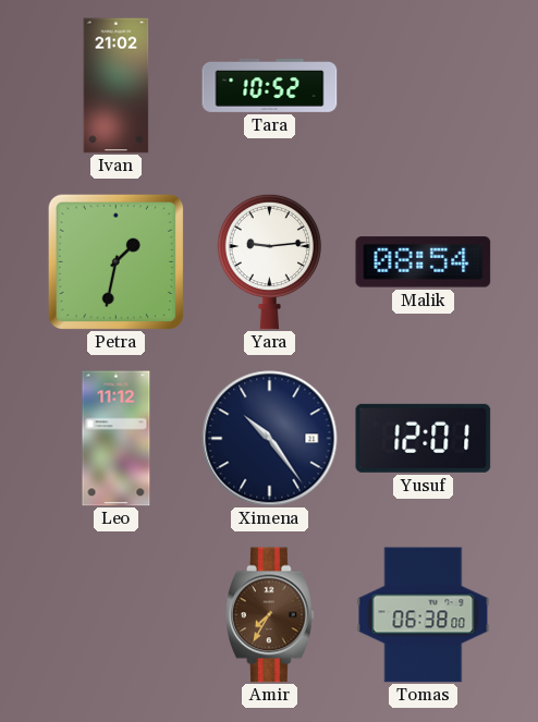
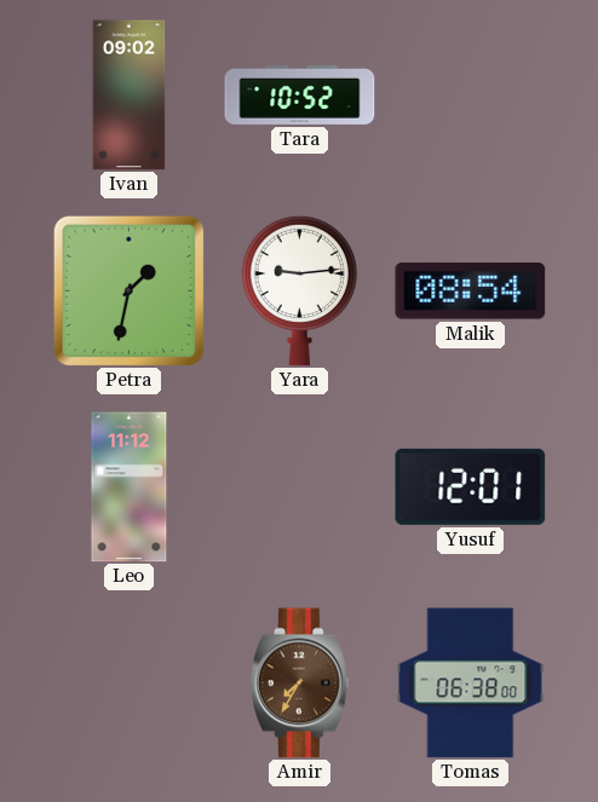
Ivan: 21:02 -> 09:02
Ximena: 10:24 -> none
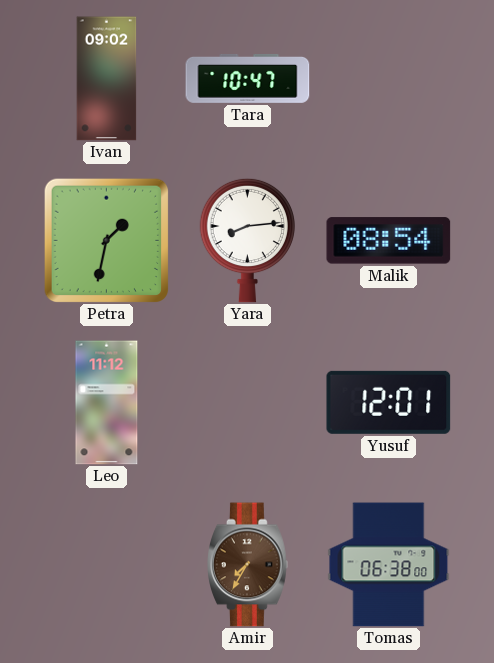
Tara: 10:52 -> 10:47
Yara: 9:14 -> 8:14
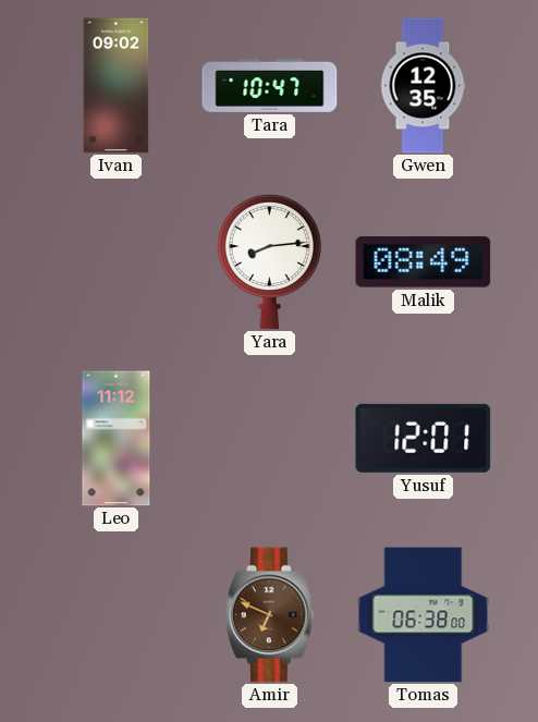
Gwen: none -> 12:35
Petra: 1:32 -> none
Malik: 08:54 -> 08:49
Amir: 7:35 -> 6:49
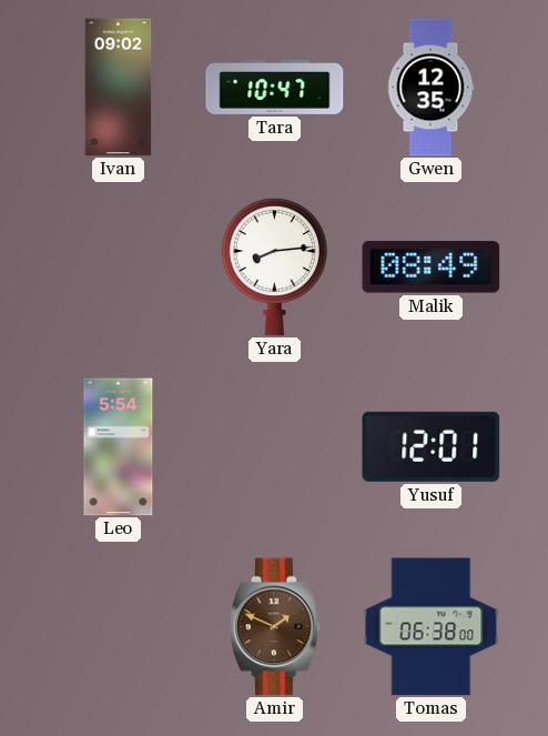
Leo: 11:12 -> 5:54
Amir: 6:49 -> 1:49
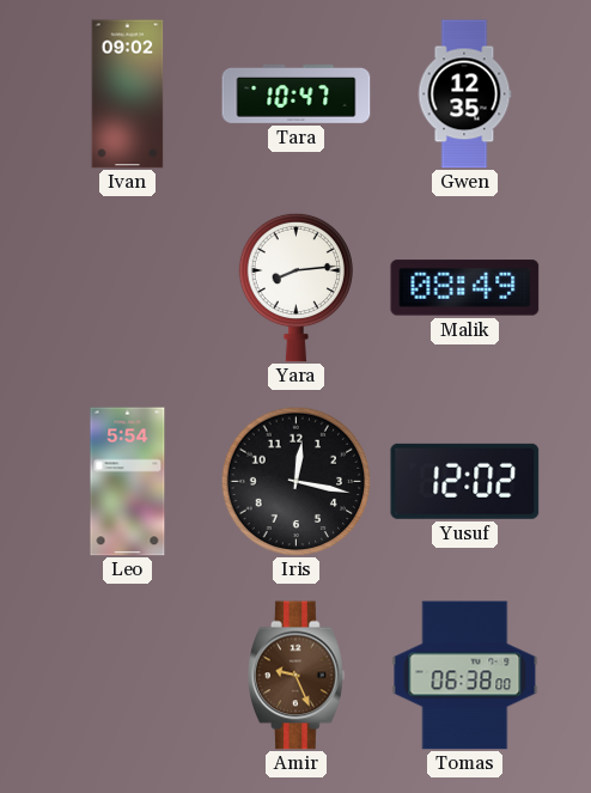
Iris: none -> 12:17
Yusuf: 12:01 -> 12:02
Amir: 1:49 -> 9:26
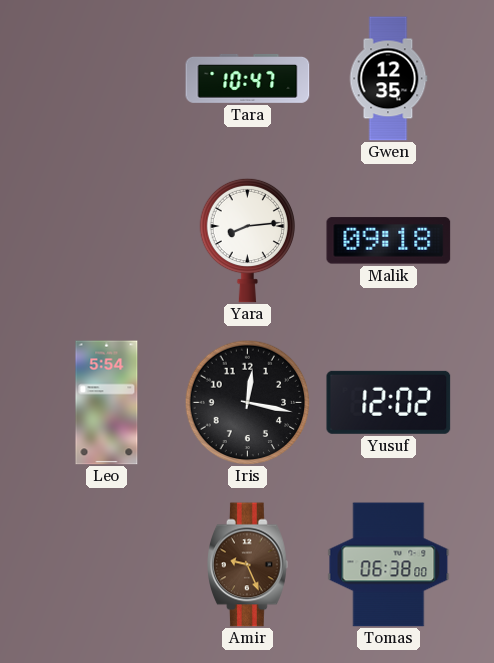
Ivan: 09:02 -> none
Malik: 08:49 -> 09:18
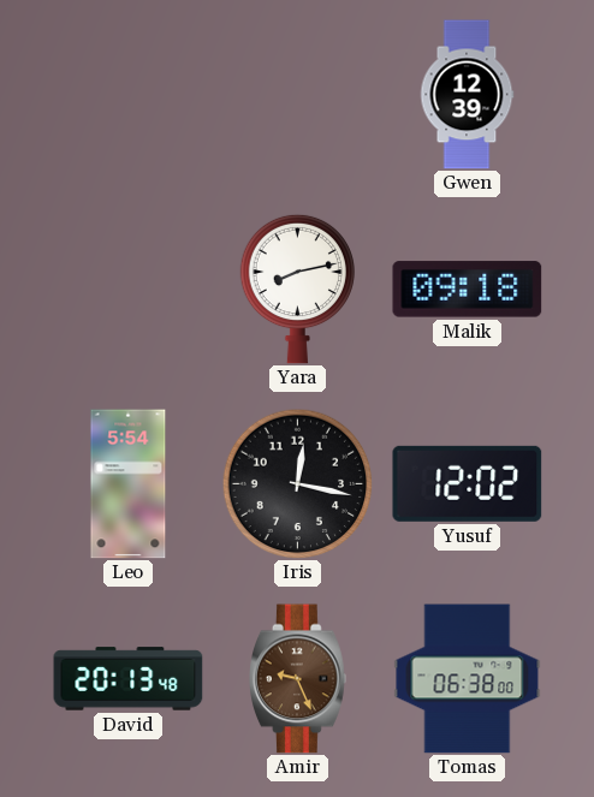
Tara: 10:47 -> none
Gwen: 12:35 -> 12:39
Yara: 8:14 -> 8:13
David: none -> 20:13
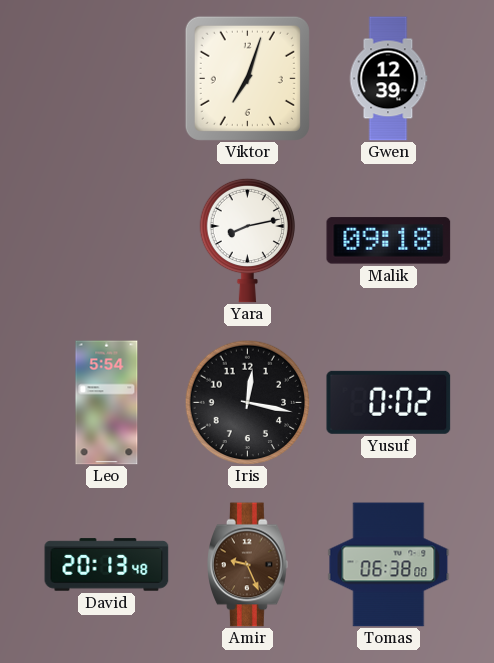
Viktor: none -> 7:03
Yusuf: 12:02 -> 0:02
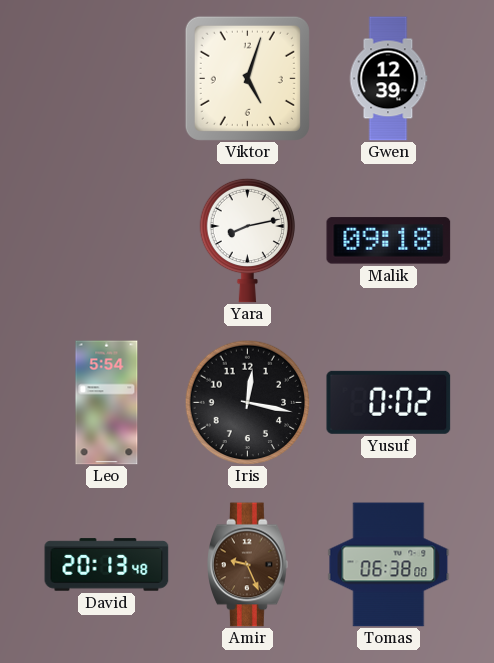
Viktor: 7:03 -> 5:03
